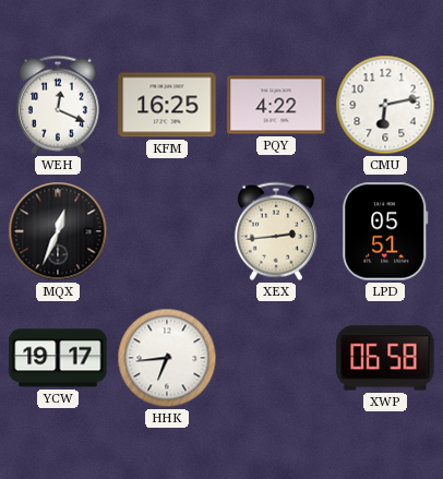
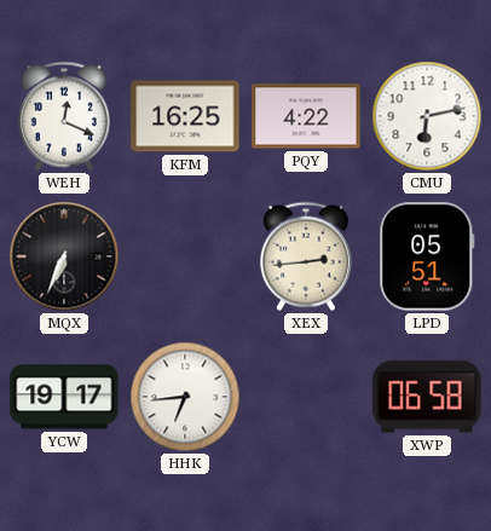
MQX: 12:34 -> 6:34
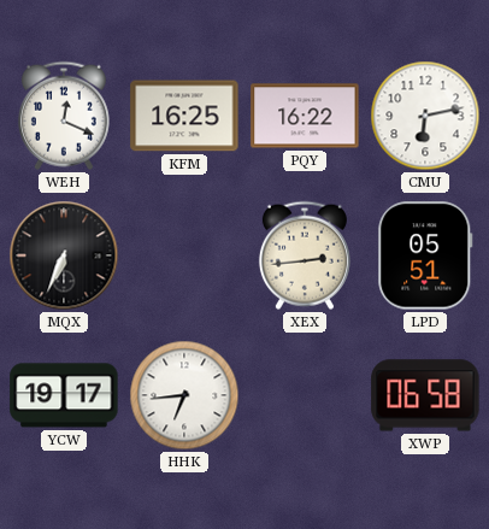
PQY: 4:22 -> 16:22
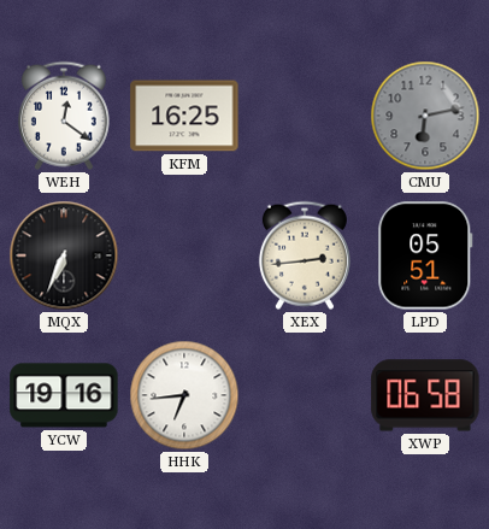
WEH: 12:19 -> 12:21
PQY: 16:22 -> none
CMU dial: white -> grey
YCW: 19:17 -> 19:16
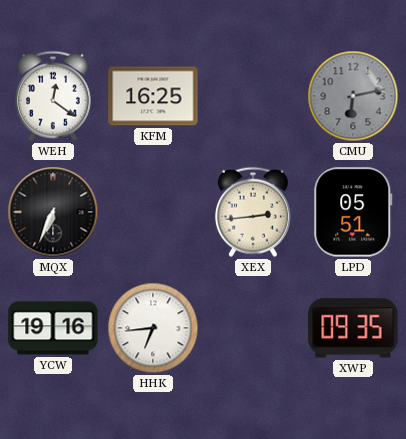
XWP: 06:58 -> 09:35
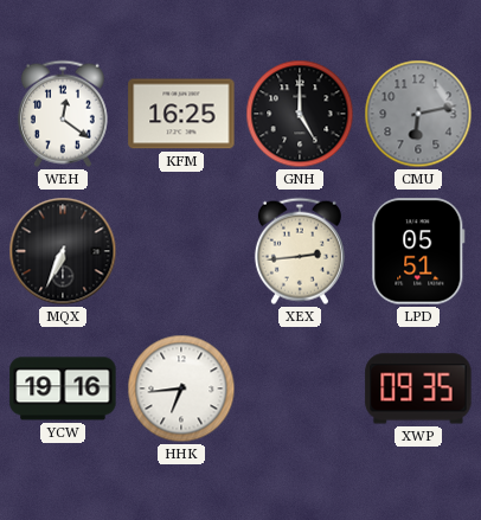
GNH: none -> 5:00
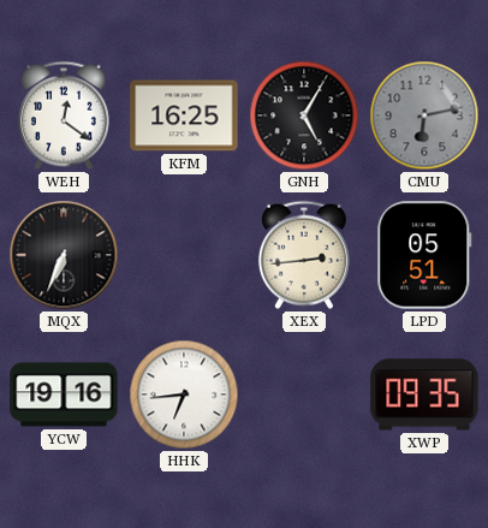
GNH: 5:00 -> 5:05
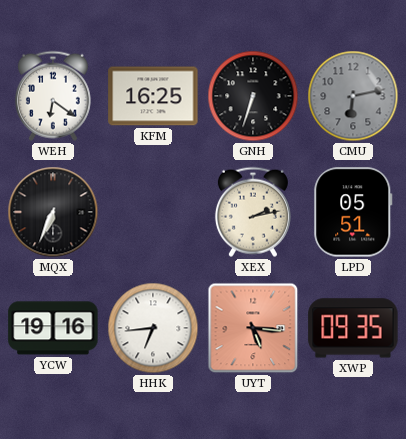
WEH: 12:21 -> 6:21
GNH: 5:05 -> 6:33
XEX: 2:44 -> 2:13
UYT: none -> 5:16
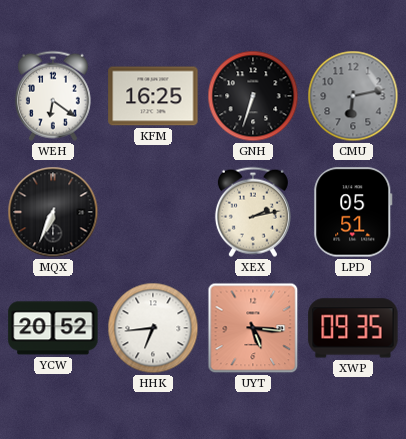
YCW: 19:16 -> 20:52
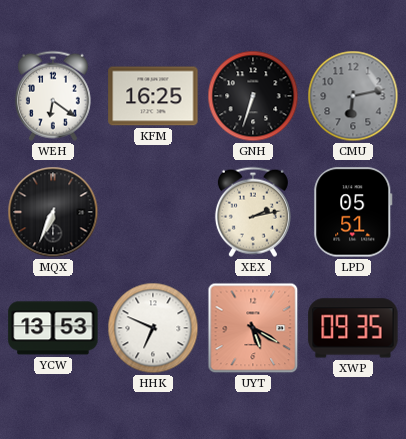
YCW: 20:52 -> 13:53
HHK: 6:44 -> 6:49
UYT: 5:16 -> 5:20
